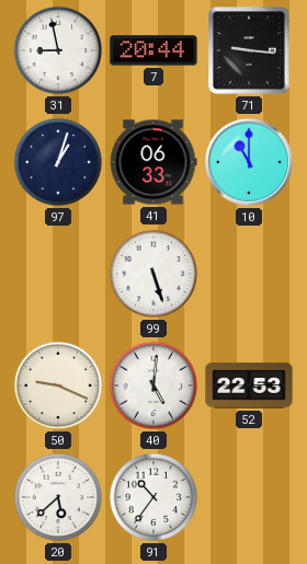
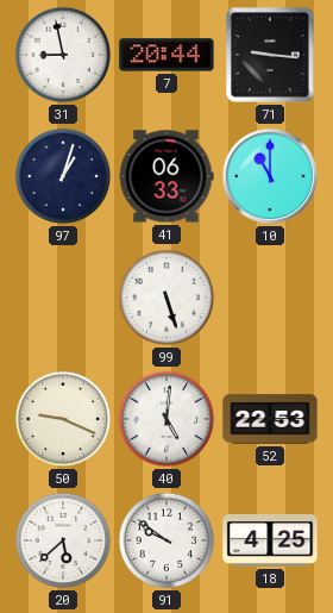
91: 10:36 -> 9:51
18: none -> 4:25
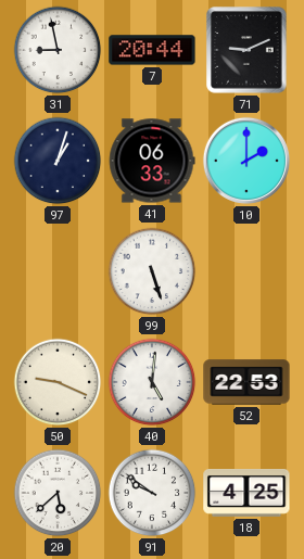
71: 9:16 -> 9:11
10: 11:00 -> 2:00
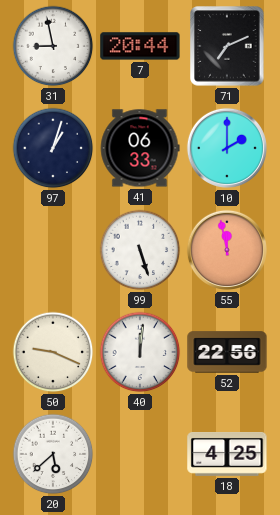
71: 9:11 -> 7:11
55: none -> 11:58
40: 5:01 -> 12:01
52: 22:53 -> 22:56
91: 9:51 -> none
